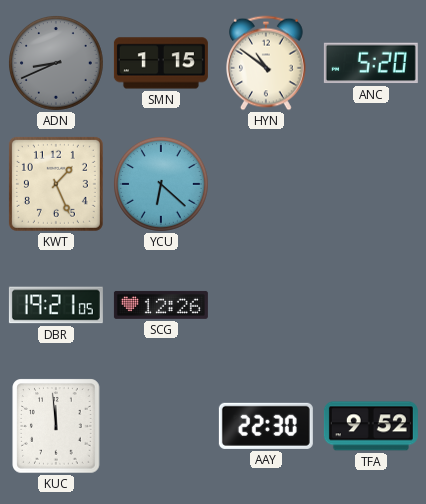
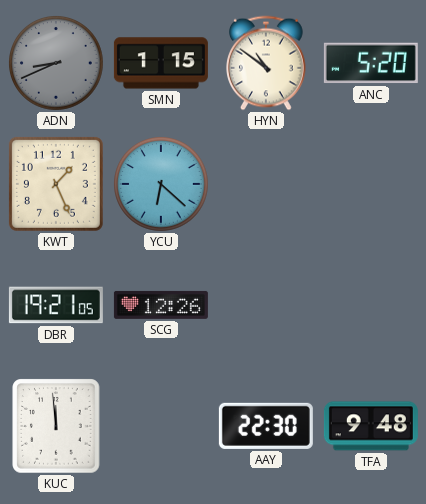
TFA: 9:52 -> 9:48
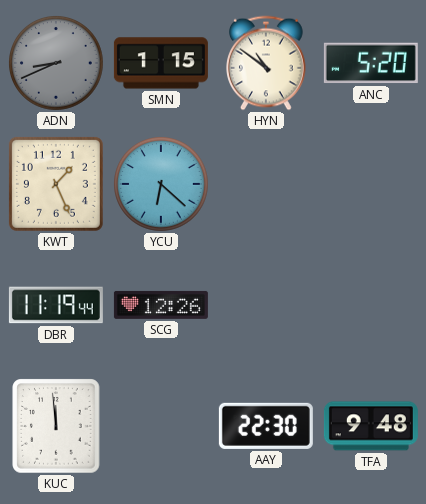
DBR: 19:21 -> 11:19
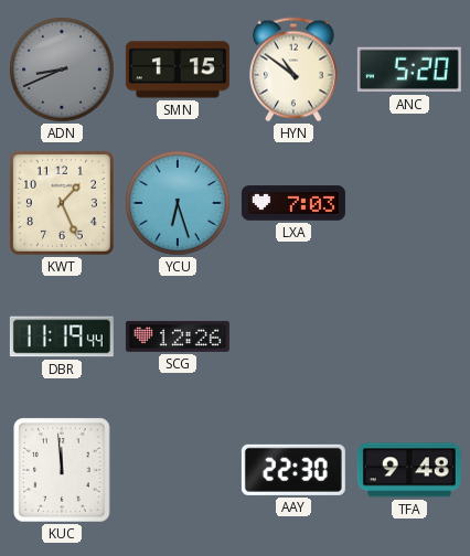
YCU: 6:22 -> 6:27
LXA: none -> 7:03
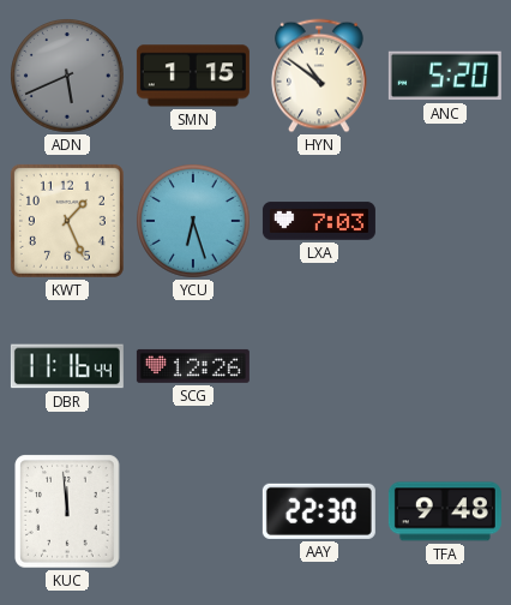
ADN: 8:41 -> 5:41
DBR: 11:19 -> 11:16
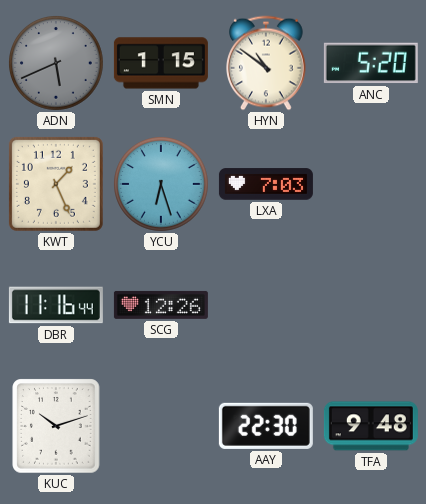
KUC: 11:59 -> 10:12
